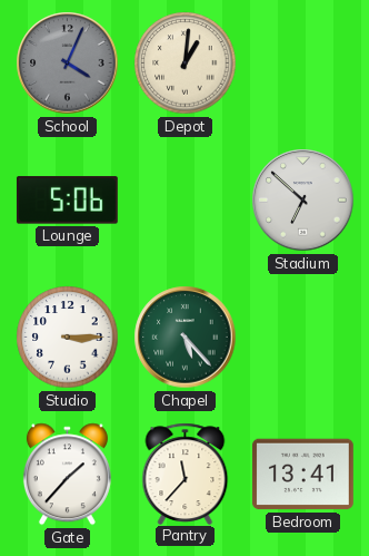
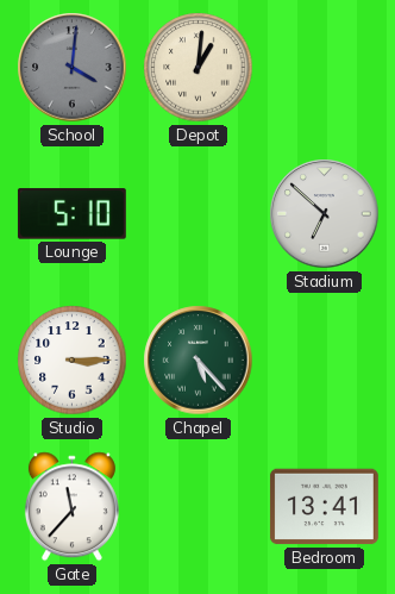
School: 4:04 -> 4:01
Lounge: 5:06 -> 5:10
Gate: 1:37 -> 11:37
Pantry: 11:37 -> none
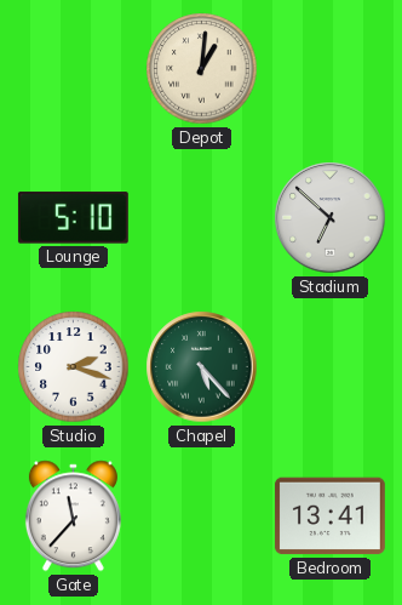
School: 4:01 -> none
Studio: 3:15 -> 2:18
